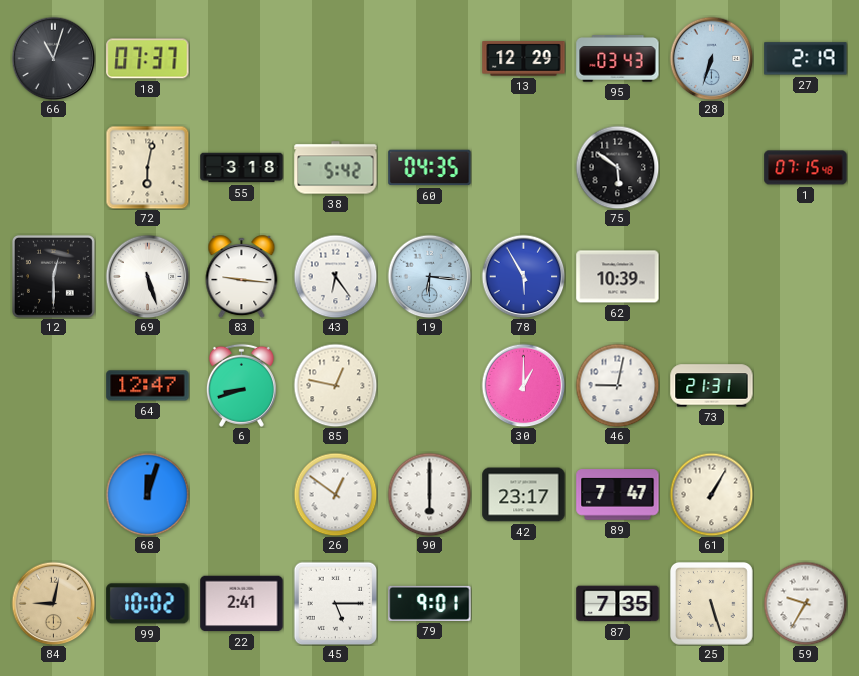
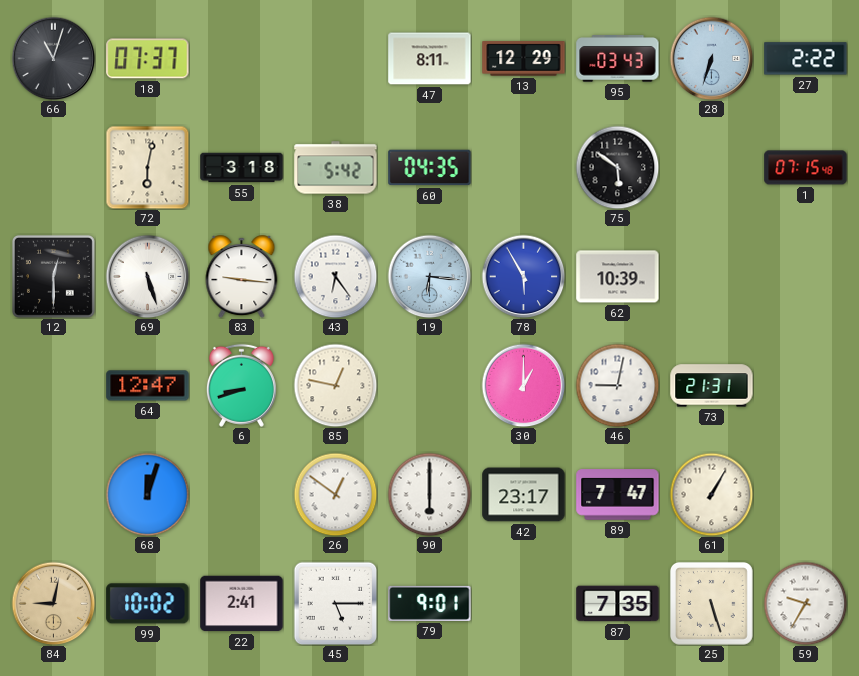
47: none -> 8:11
27: 2:19 -> 2:22
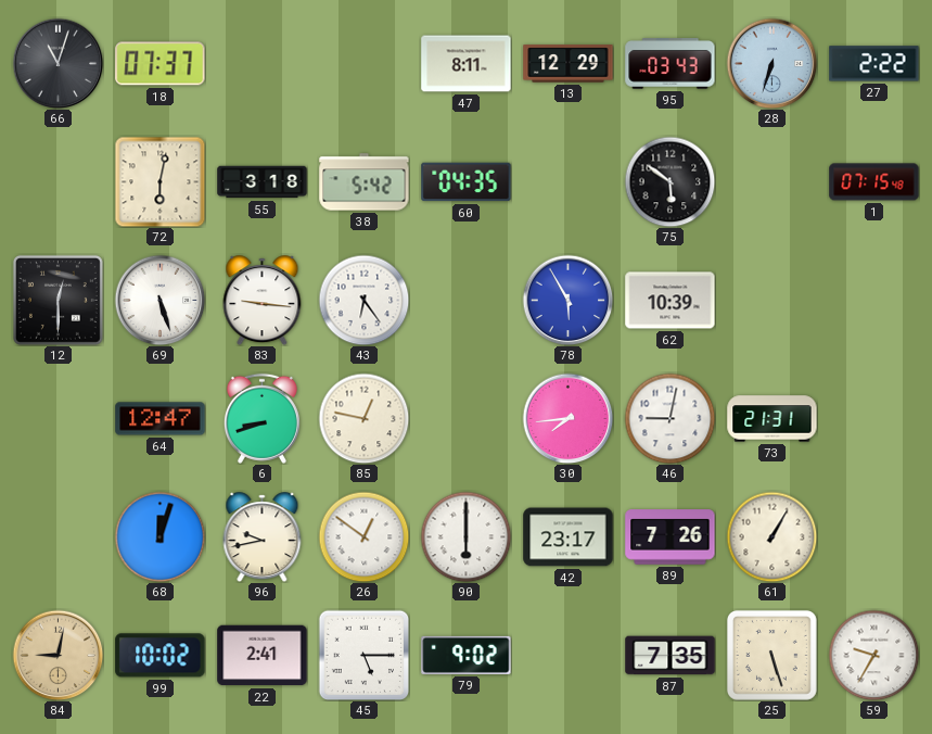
19: 6:16 -> none
30: 1:00 -> 7:44
96: none -> 9:43
89: 7:47 -> 7:26
79: 9:01 -> 9:02
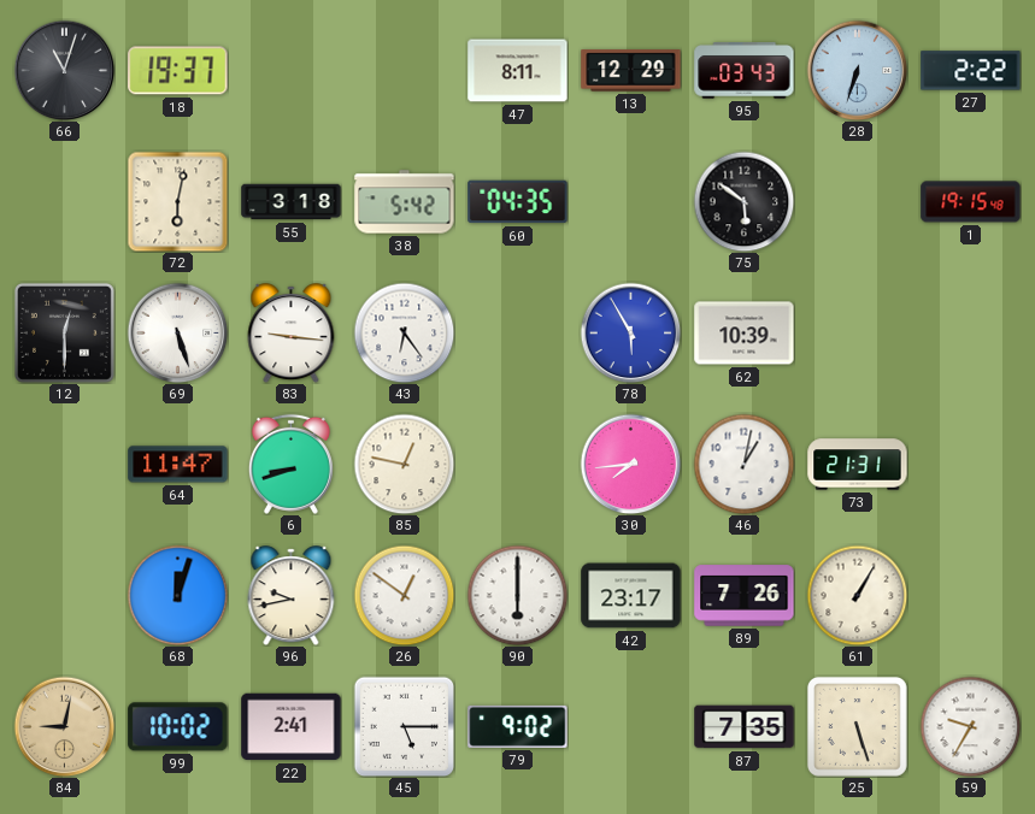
18: 07:37 -> 19:37
1: 07:15 -> 19:15
64: 12:47 -> 11:47
46: 9:02 -> 1:02
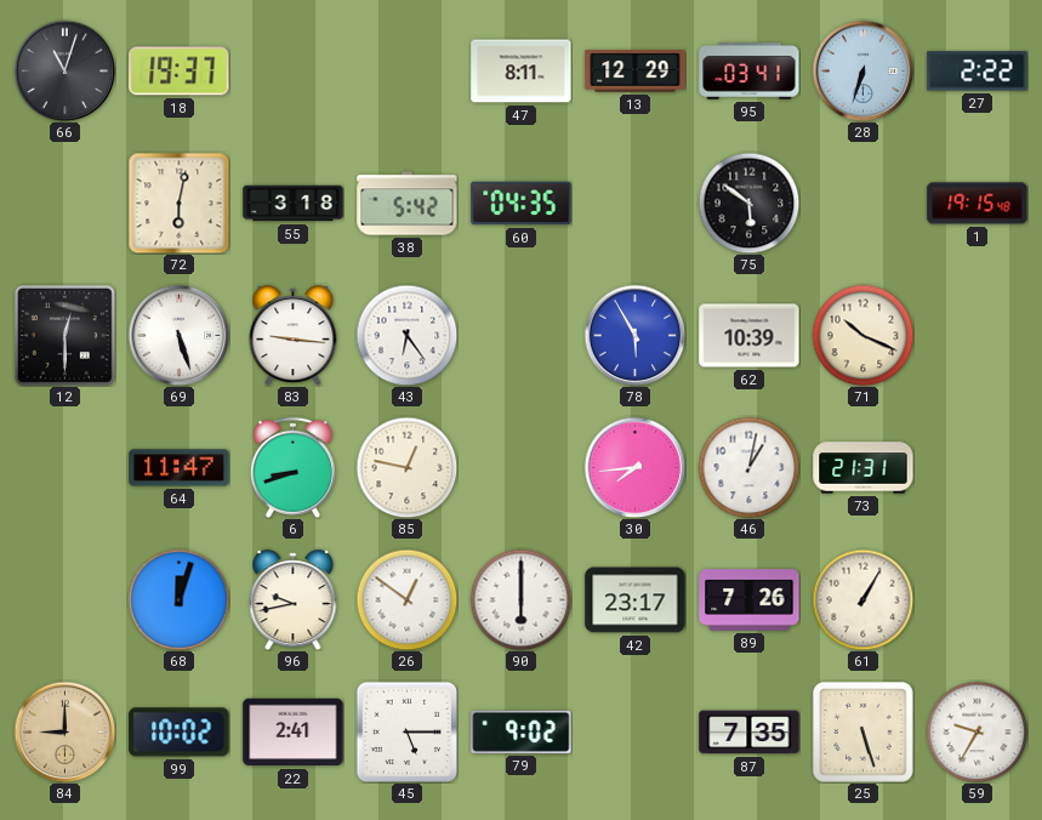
95: 03:43 -> 03:41
71: none -> 10:19
84: 9:02 -> 9:00
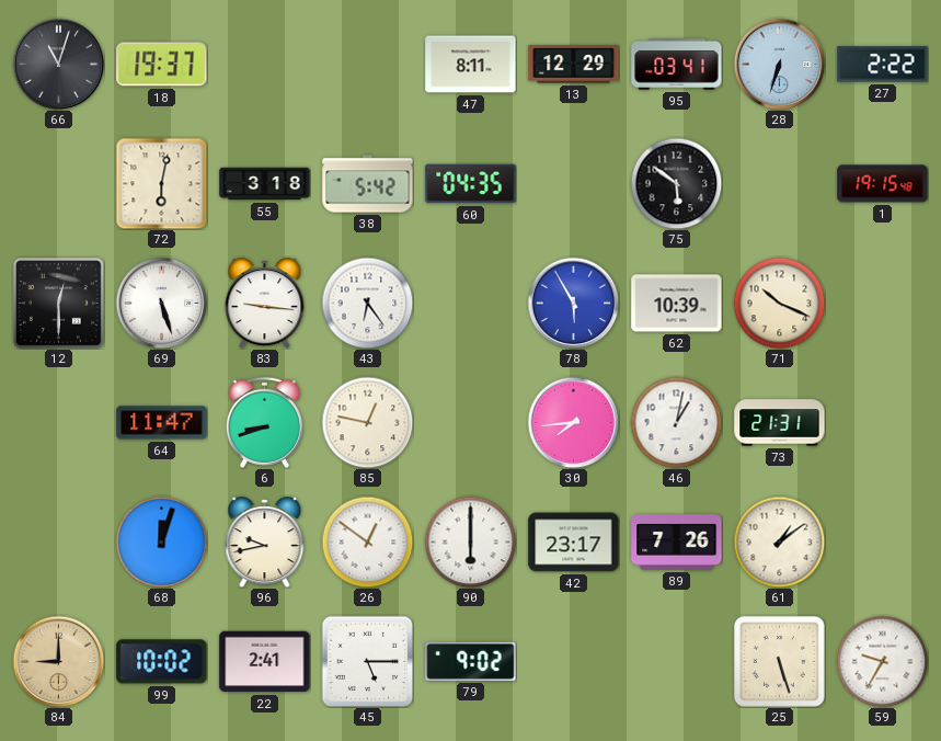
61: 1:05 -> 1:09
87: 7:35 -> none
